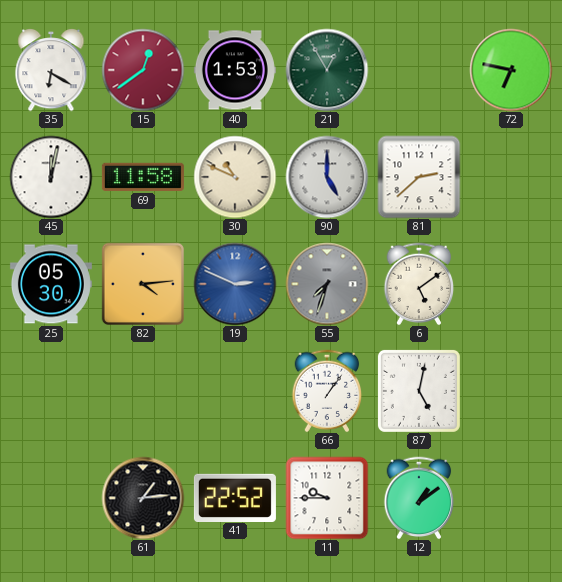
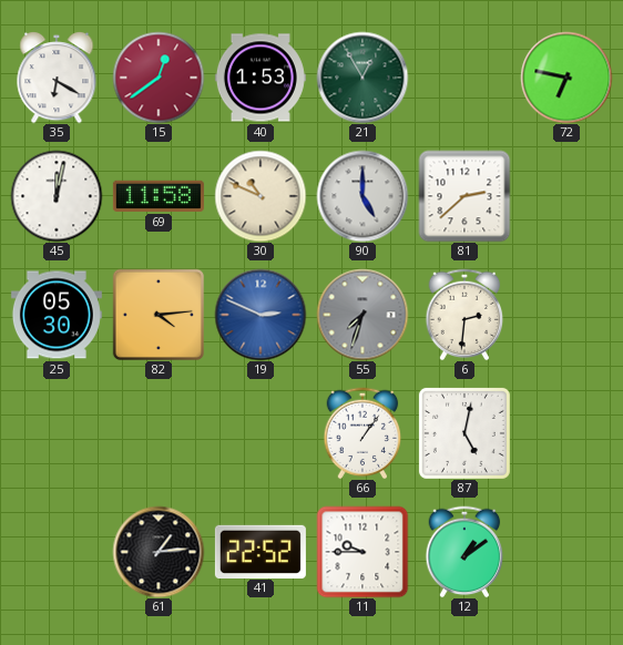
6: 5:09 -> 2:31
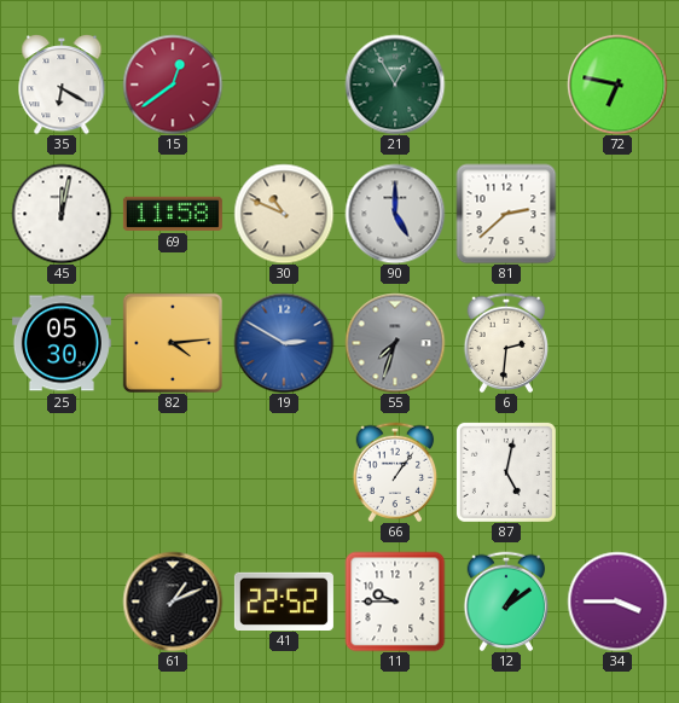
40: 1:53 -> none
19: 2:49 -> 2:50
61: 1:14 -> 1:11
34: none -> 3:45
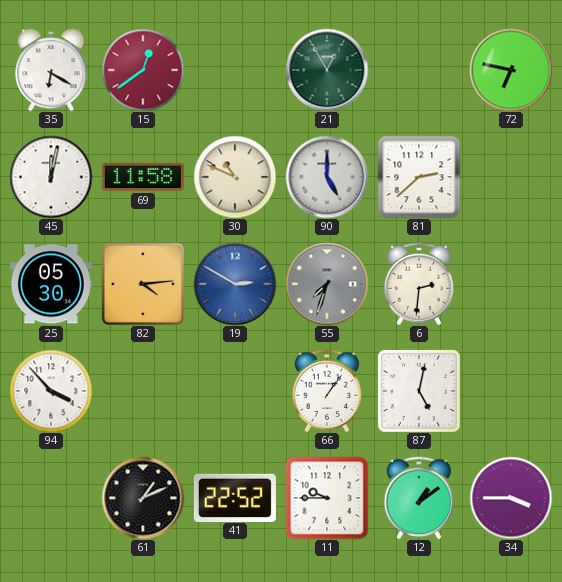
94: none -> 3:53
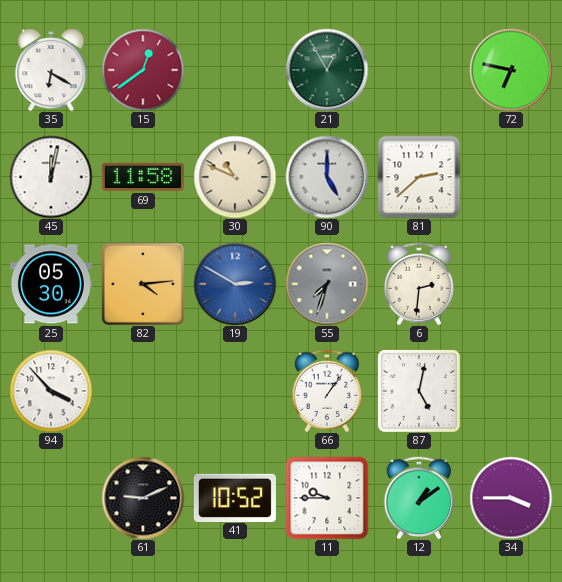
61: 1:11 -> 9:11
41: 22:52 -> 10:52
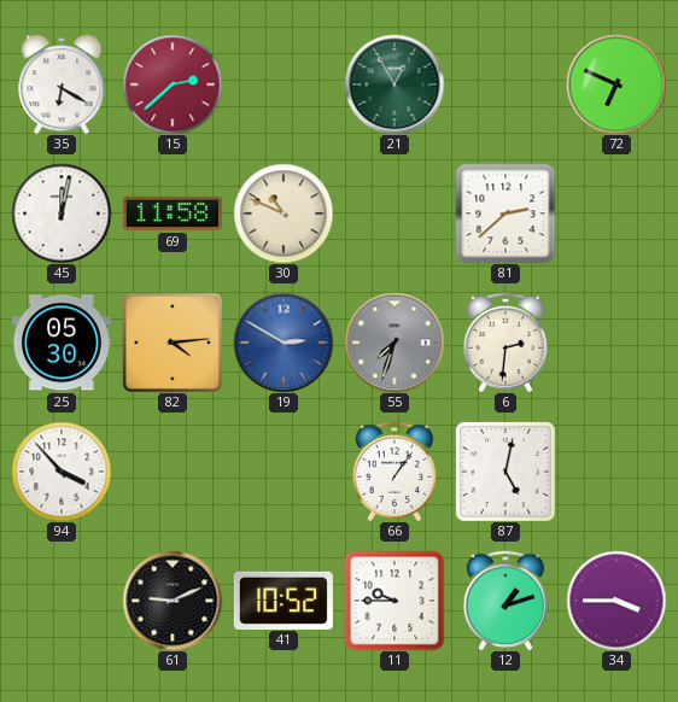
15: 12:39 -> 2:38
72: 6:47 -> 6:49
90: 5:00 -> none
12: 1:09 -> 1:12
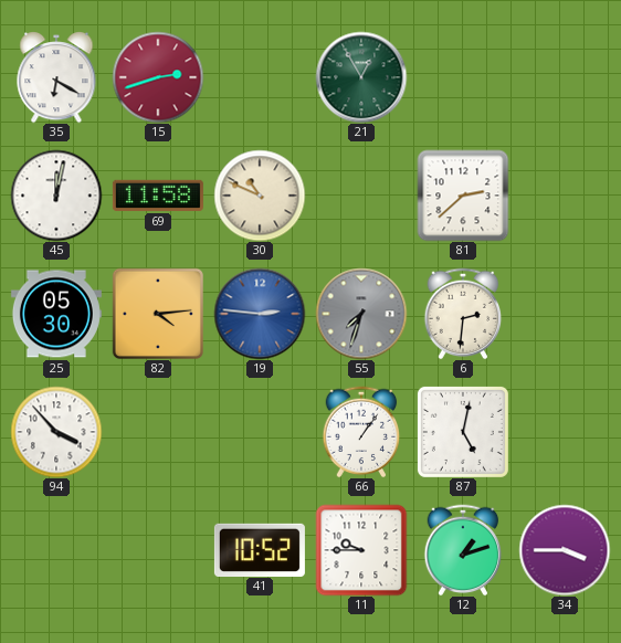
15: 2:38 -> 2:42
72: 6:49 -> none
19: 2:50 -> 2:46
61: 9:11 -> none
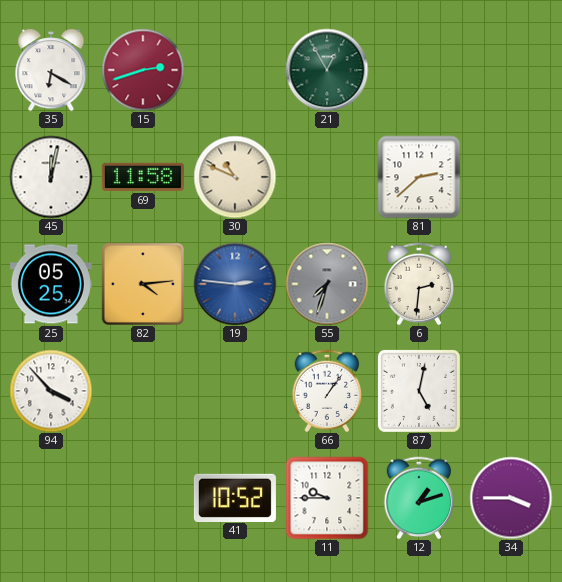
25: 05:30 -> 05:25
